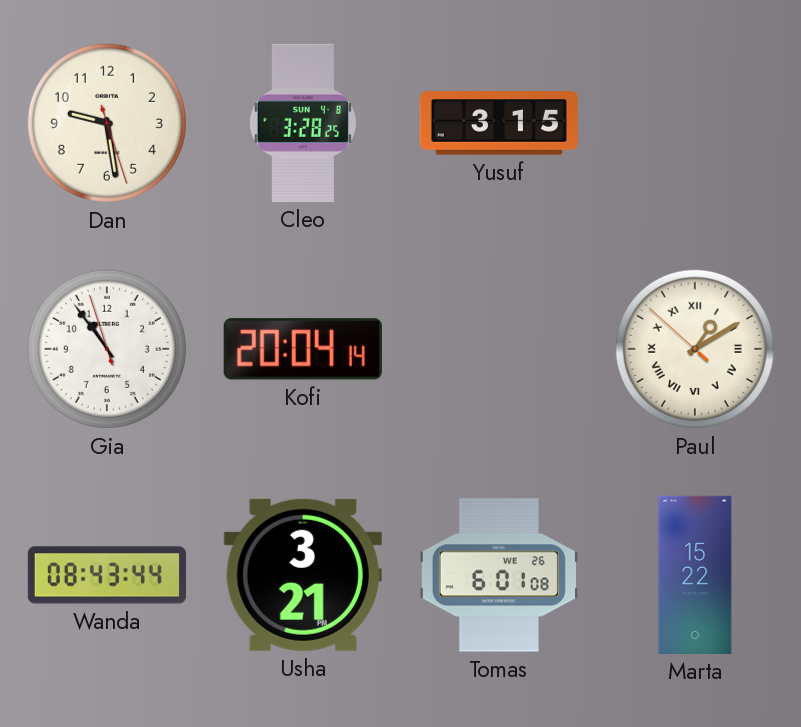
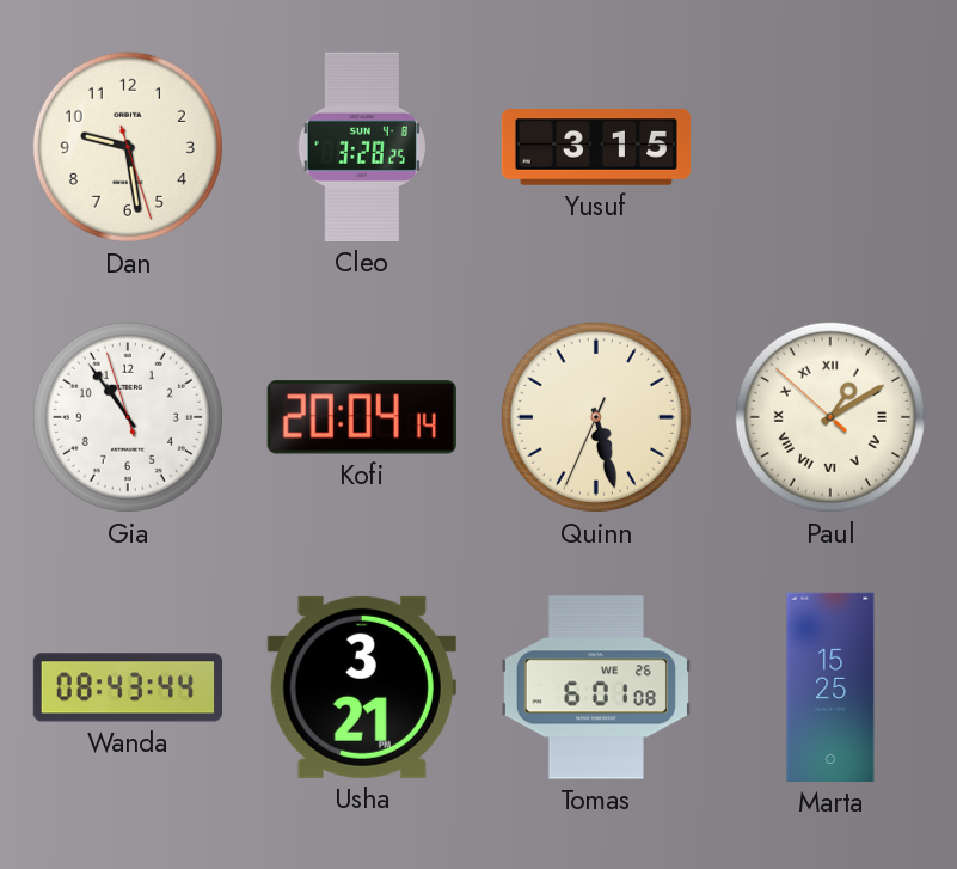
Quinn: none -> 5:27
Marta: 15:22 -> 15:25
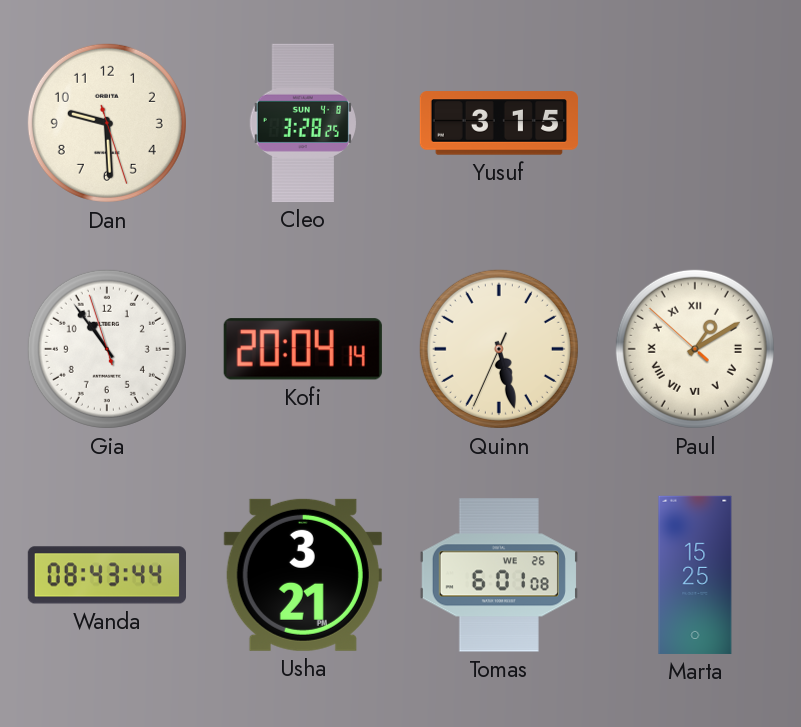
Dan: 9:28 -> 9:29
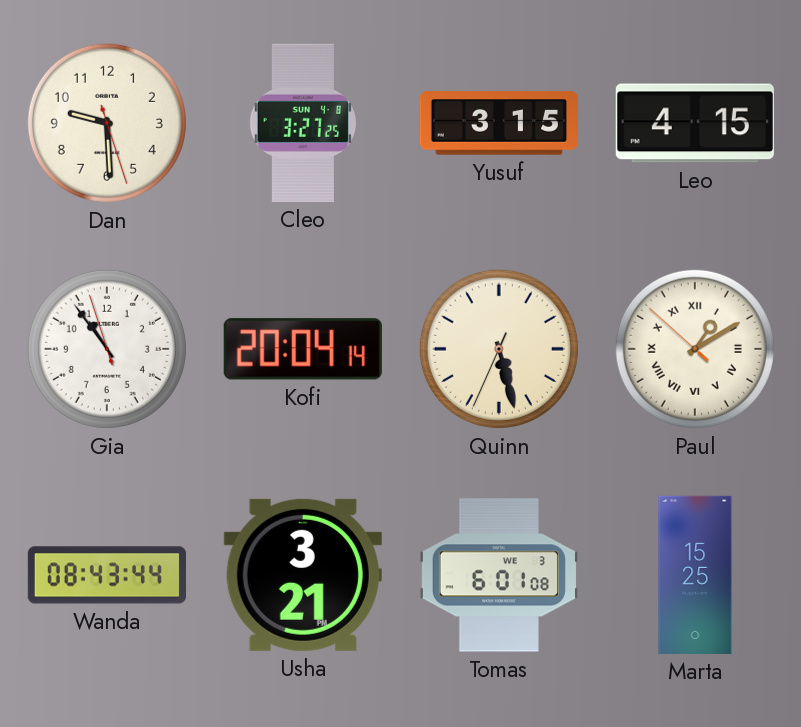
Cleo: 3:28 -> 3:27
Leo: none -> 4:15
Tomas date: WE 26 -> WE 3
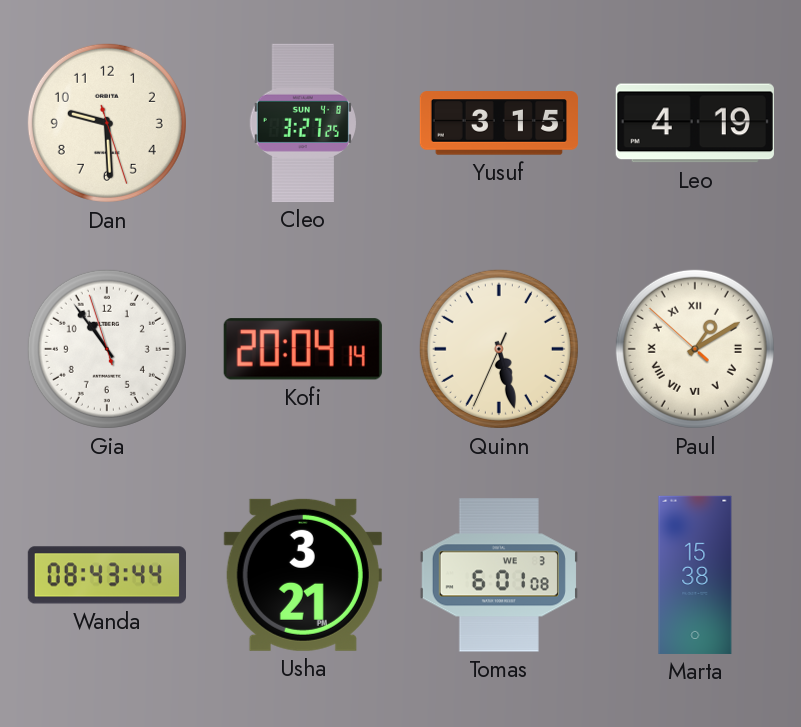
Leo: 4:15 -> 4:19
Marta: 15:25 -> 15:38
